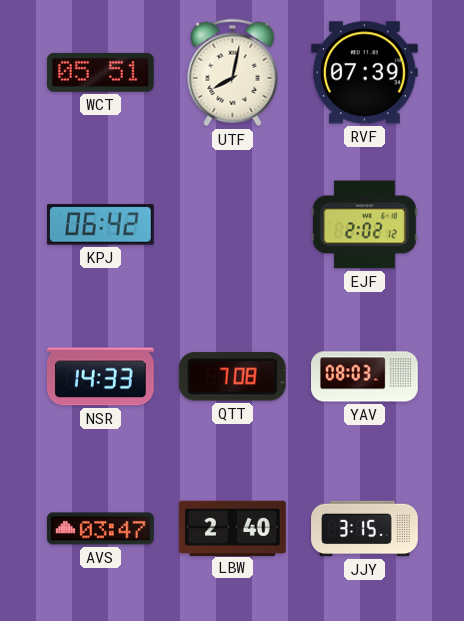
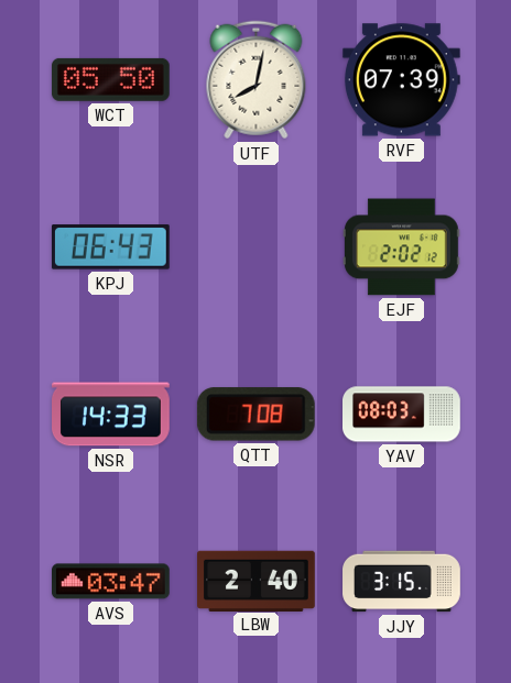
WCT: 05:51 -> 05:50
KPJ: 06:42 -> 06:43
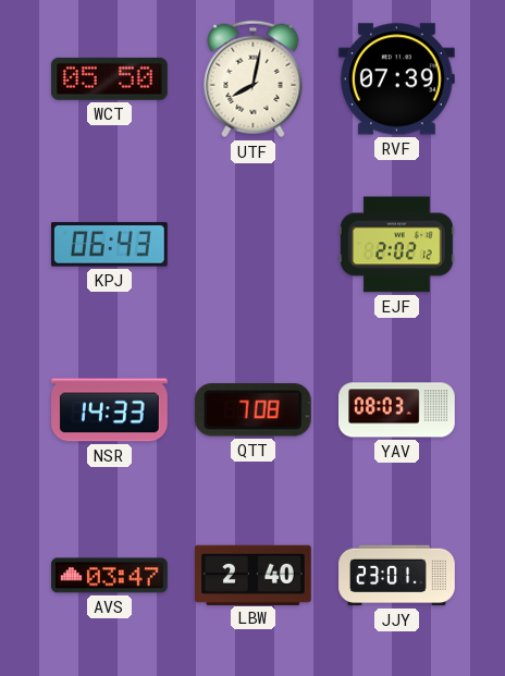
JJY: 3:15 -> 23:01
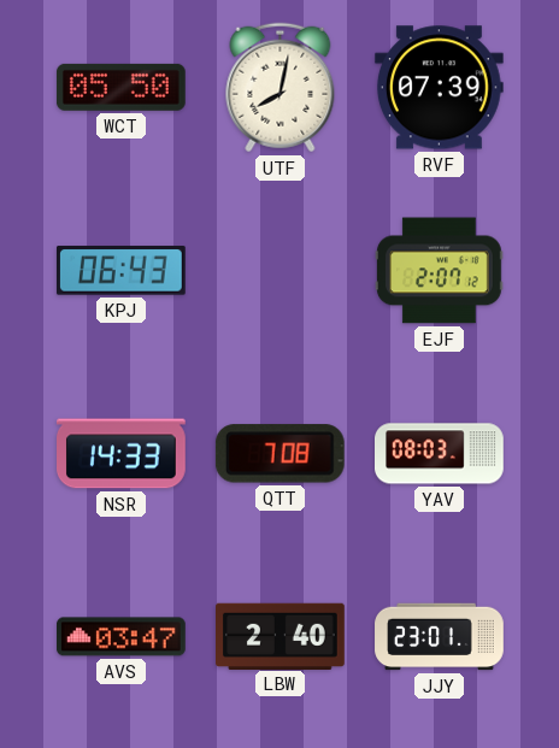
EJF: 2:02 -> 2:07
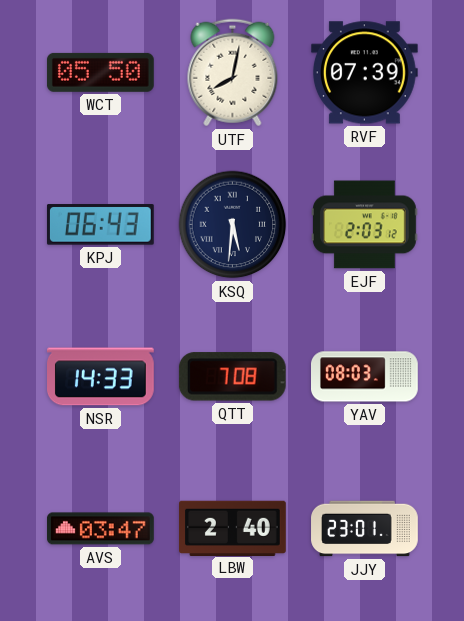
KSQ: none -> 5:31
EJF: 2:07 -> 2:03
